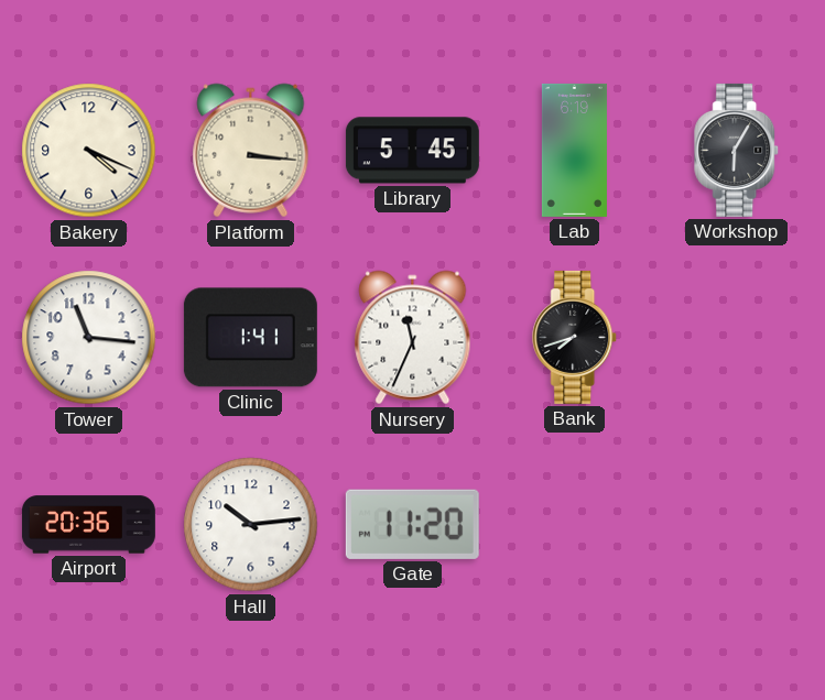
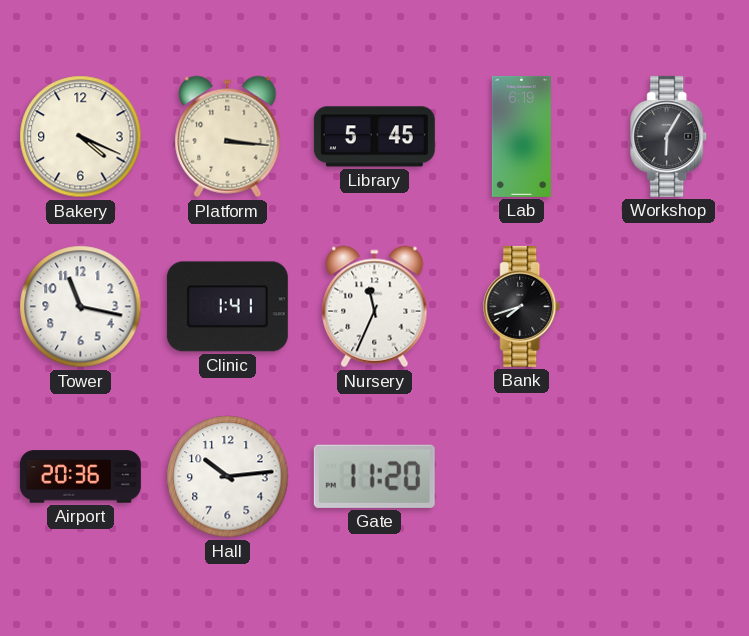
Tower: 11:16 -> 11:17
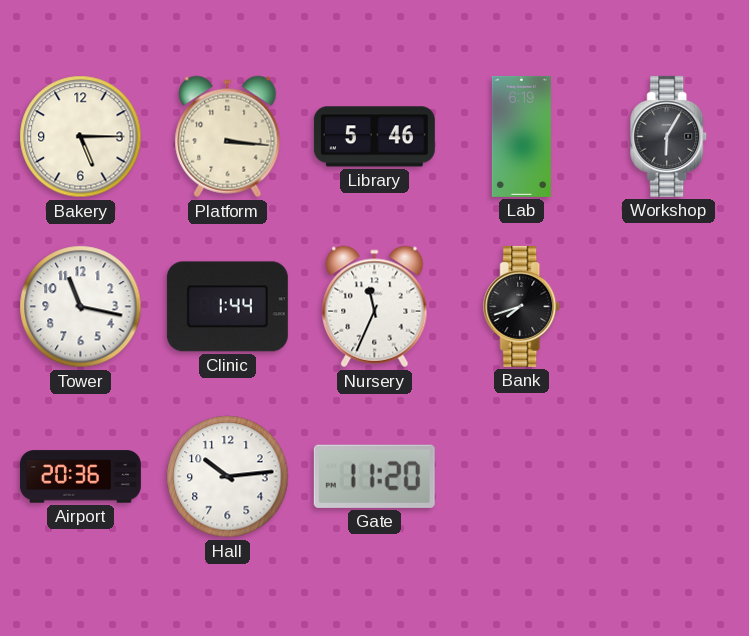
Bakery: 4:19 -> 5:15
Library: 5:45 -> 5:46
Clinic: 1:41 -> 1:44
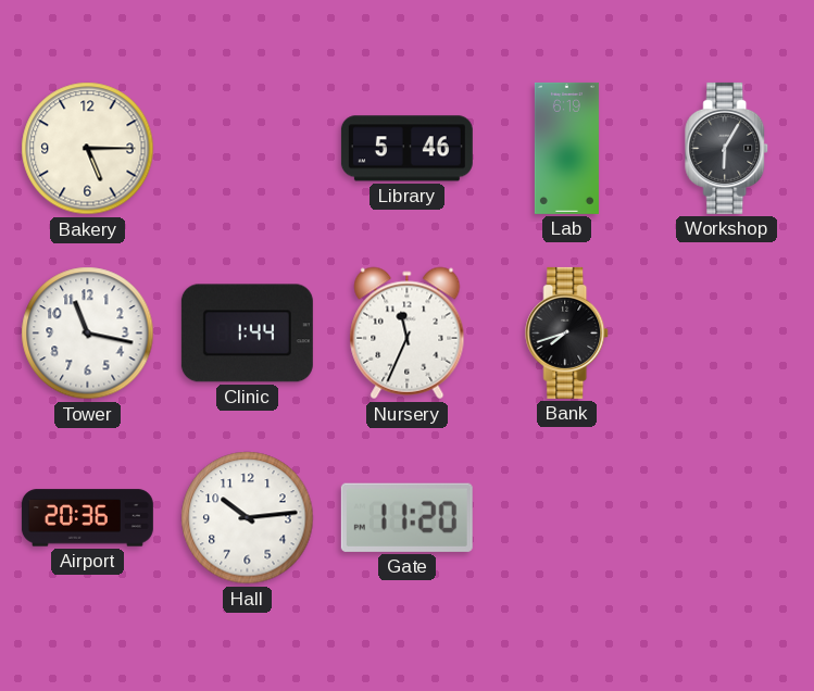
Platform: 3:16 -> none
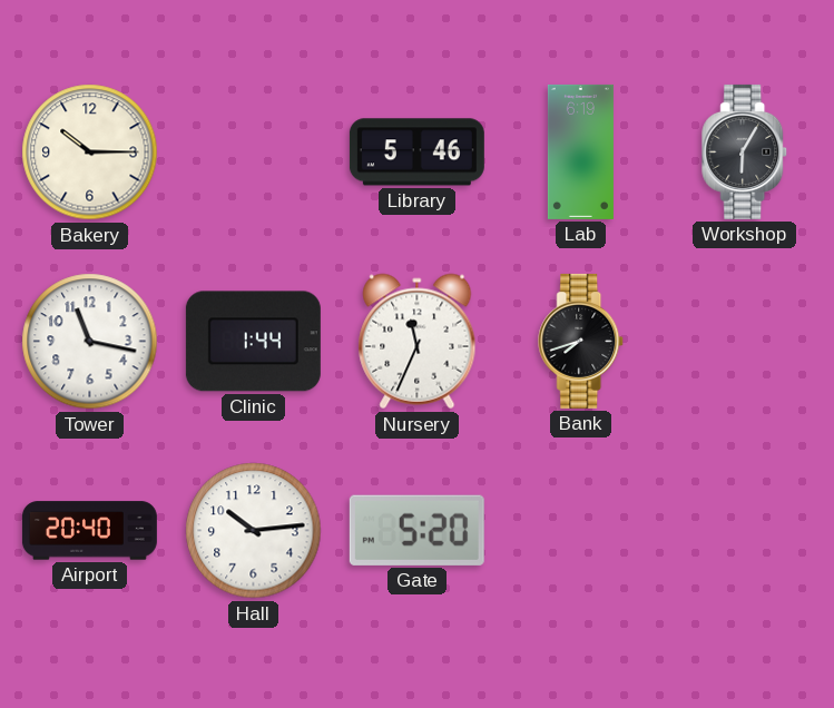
Bakery: 5:15 -> 10:15
Airport: 20:36 -> 20:40
Gate: 11:20 -> 5:20
